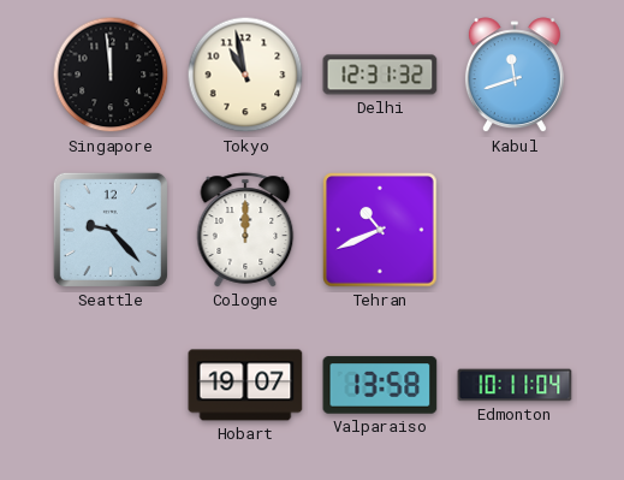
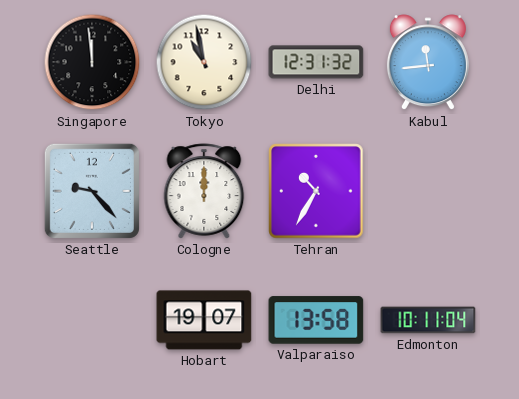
Kabul: 11:42 -> 11:44
Tehran: 10:41 -> 10:35
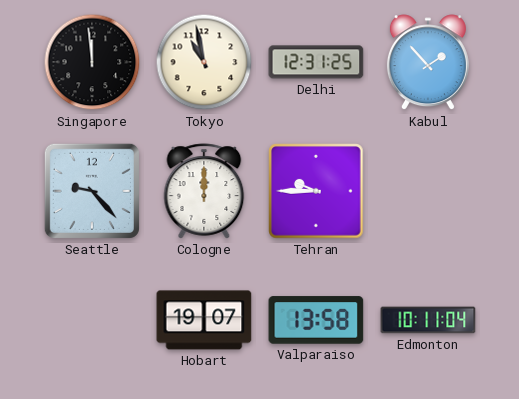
Delhi: 12:31:32 -> 12:31:25
Kabul: 11:44 -> 1:53
Tehran: 10:35 -> 9:45
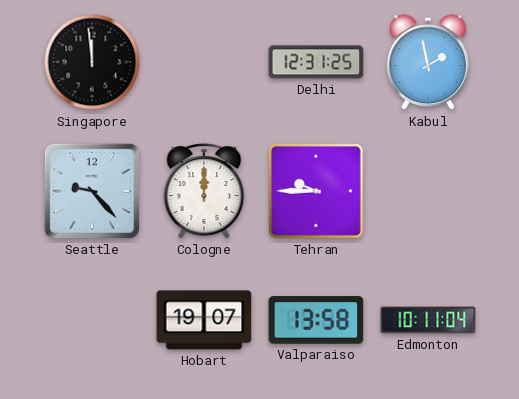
Tokyo: 10:58 -> none
Kabul: 1:53 -> 1:58
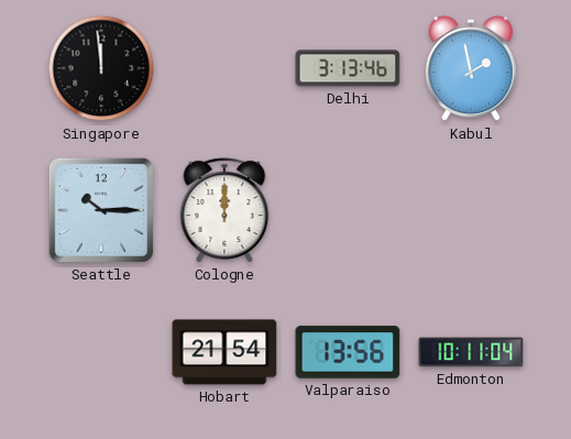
Delhi: 12:31 -> 3:13
Seattle: 9:23 -> 10:15
Tehran: 9:45 -> none
Hobart: 19:07 -> 21:54
Valparaiso: 13:58 -> 13:56
